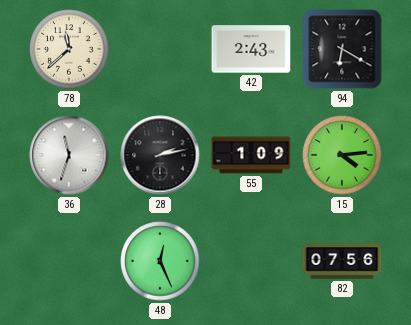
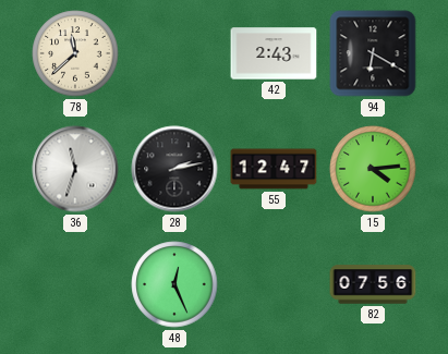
55: 1:09 -> 12:47
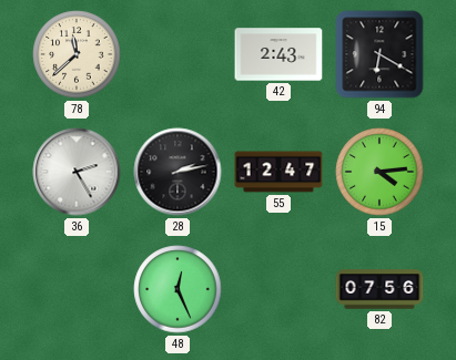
36: 11:33 -> 2:25
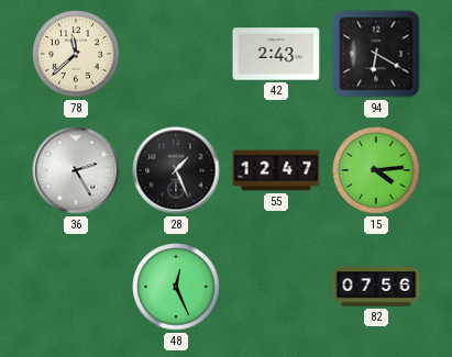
28: 2:13 -> 1:26
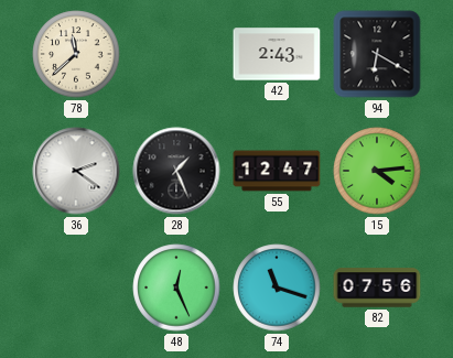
36: 2:25 -> 2:21
74: none -> 11:18
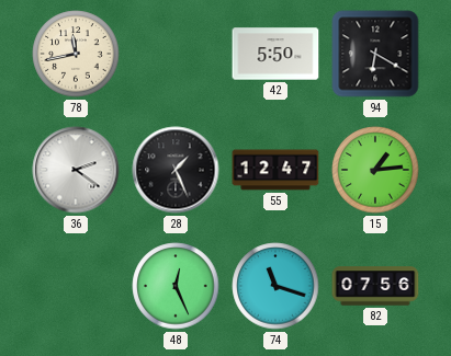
78: 11:38 -> 11:43
42: 2:43 -> 5:50
15: 4:14 -> 1:14
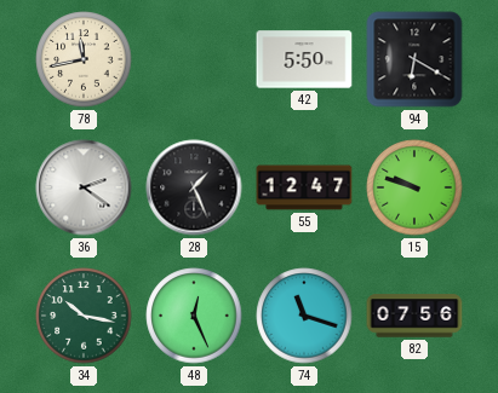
15: 1:14 -> 9:48
34: none -> 10:17
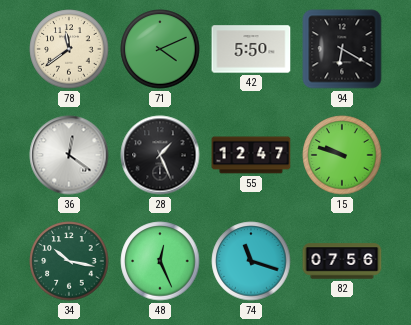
78: 11:43 -> 11:39
71: none -> 4:11
36: 2:21 -> 12:21
